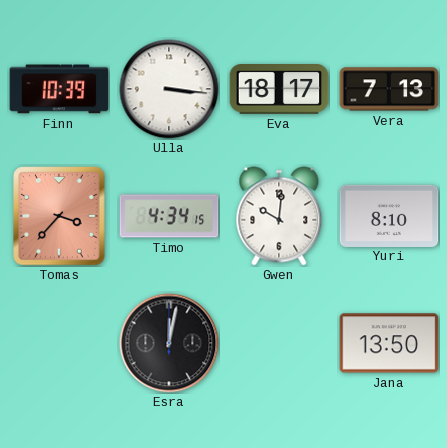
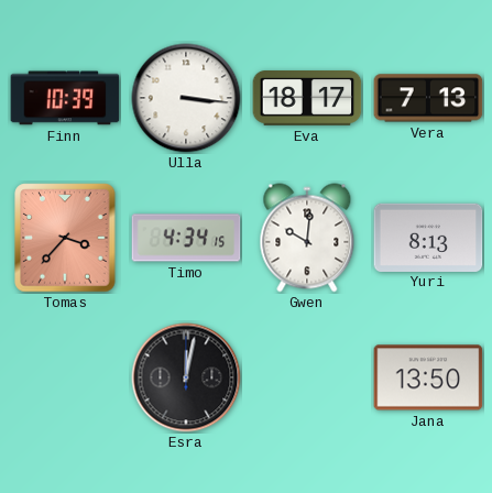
Yuri: 8:10 -> 8:13
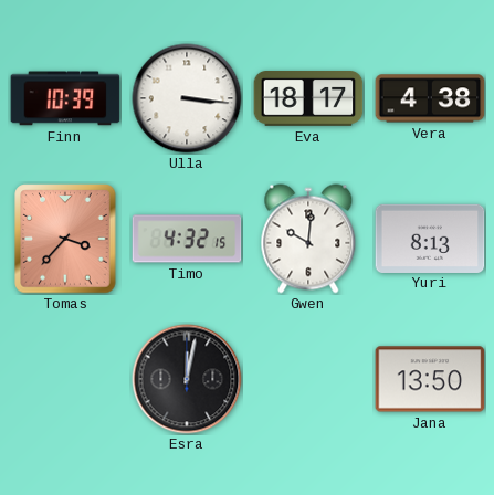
Vera: 7:13 -> 4:38
Timo: 4:34 -> 4:32
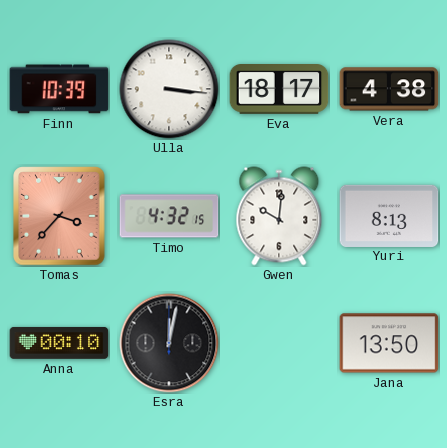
Anna: none -> 00:10
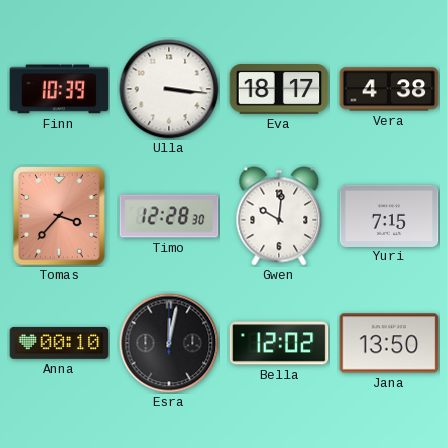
Timo: 4:32 -> 12:28
Yuri: 8:13 -> 7:15
Bella: none -> 12:02
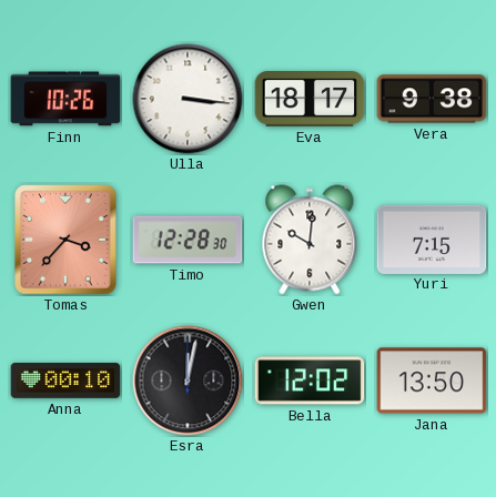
Finn: 10:39 -> 10:26
Vera: 4:38 -> 9:38
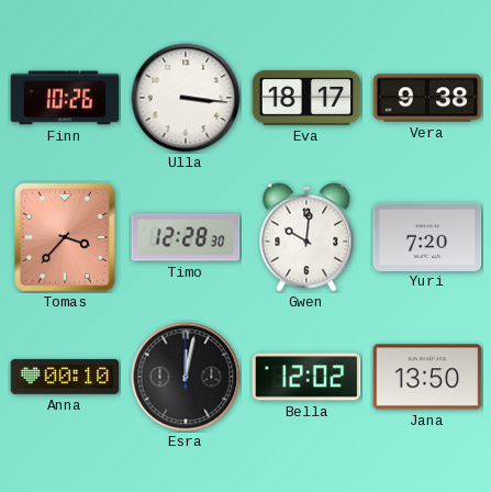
Yuri: 7:15 -> 7:20
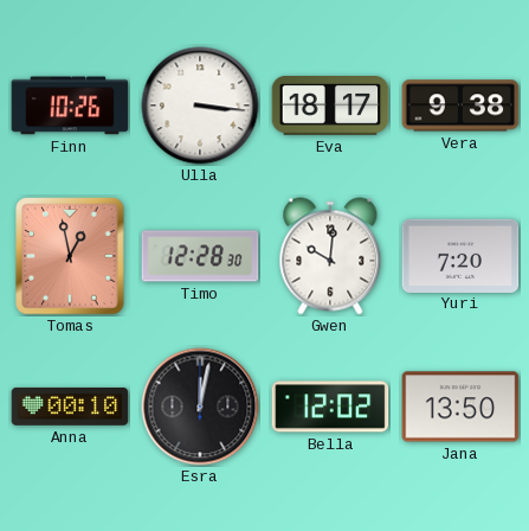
Tomas: 3:37 -> 12:58
